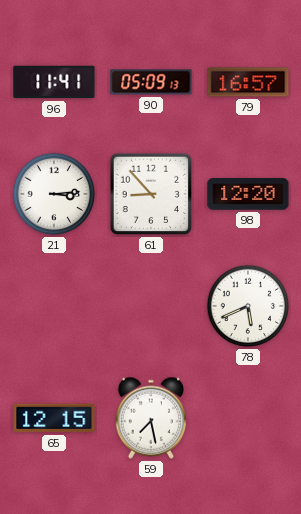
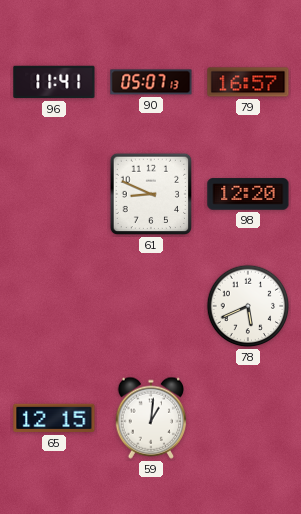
90: 05:09 -> 05:07
21: 3:14 -> none
61: 8:53 -> 8:49
59: 7:28 -> 1:01
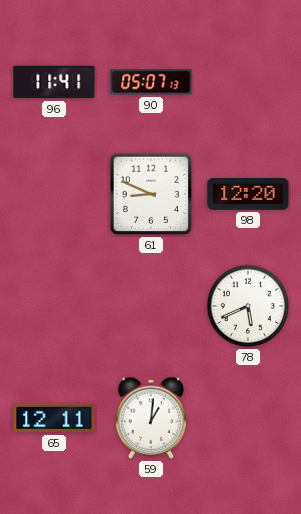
79: 16:57 -> none
65: 12:15 -> 12:11
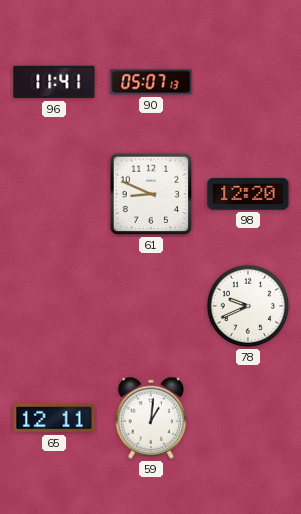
78: 5:41 -> 9:41
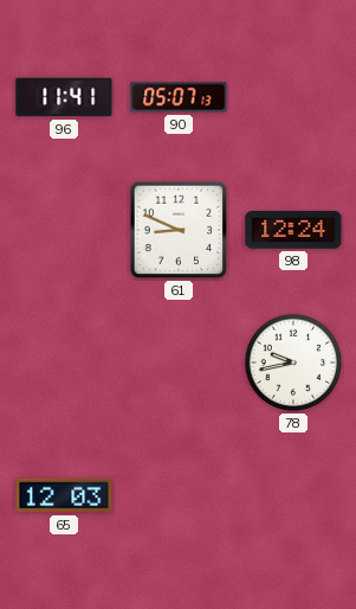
98: 12:20 -> 12:24
78: 9:41 -> 9:43
65: 12:11 -> 12:03
59: 1:01 -> none
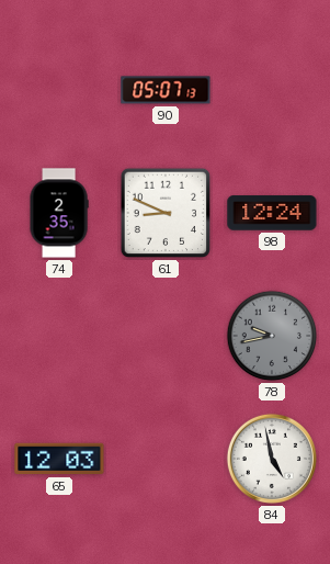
96: 11:41 -> none
74: none -> 2:35
78 dial: white -> grey
84: none -> 4:58
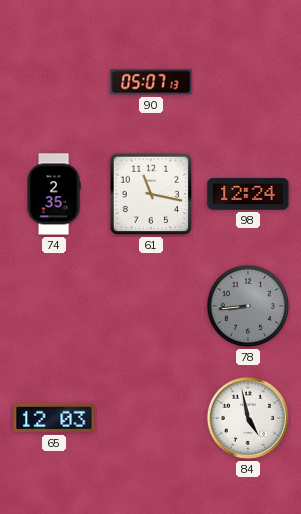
61: 8:49 -> 11:17
78: 9:43 -> 8:44
